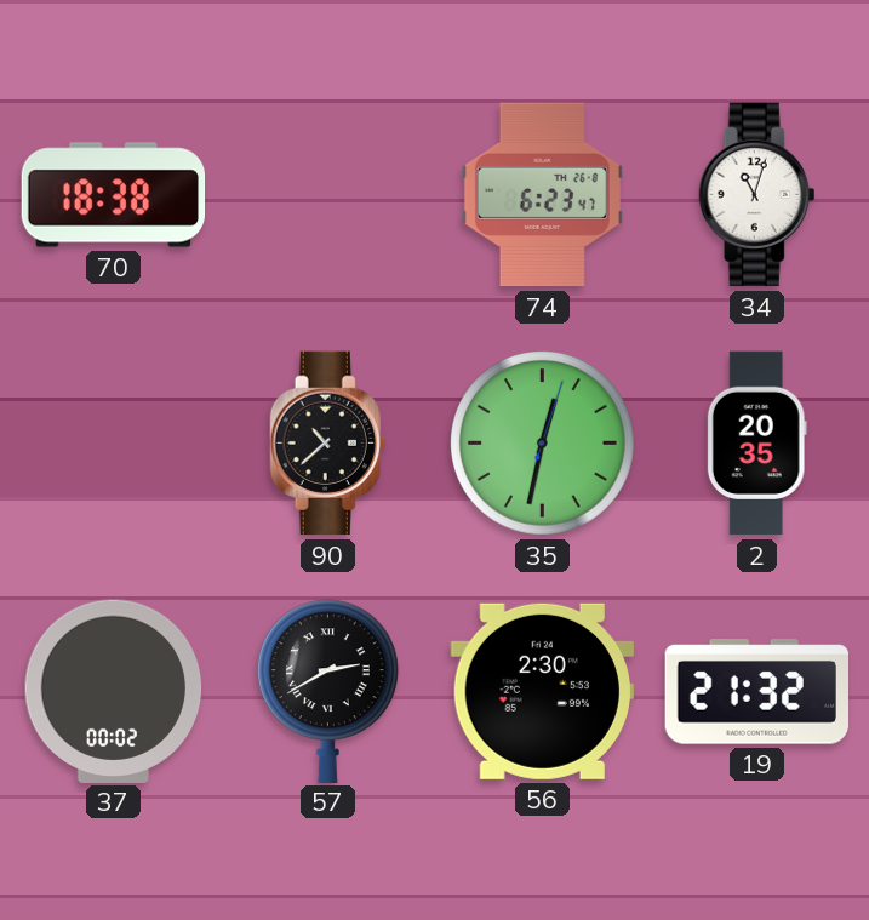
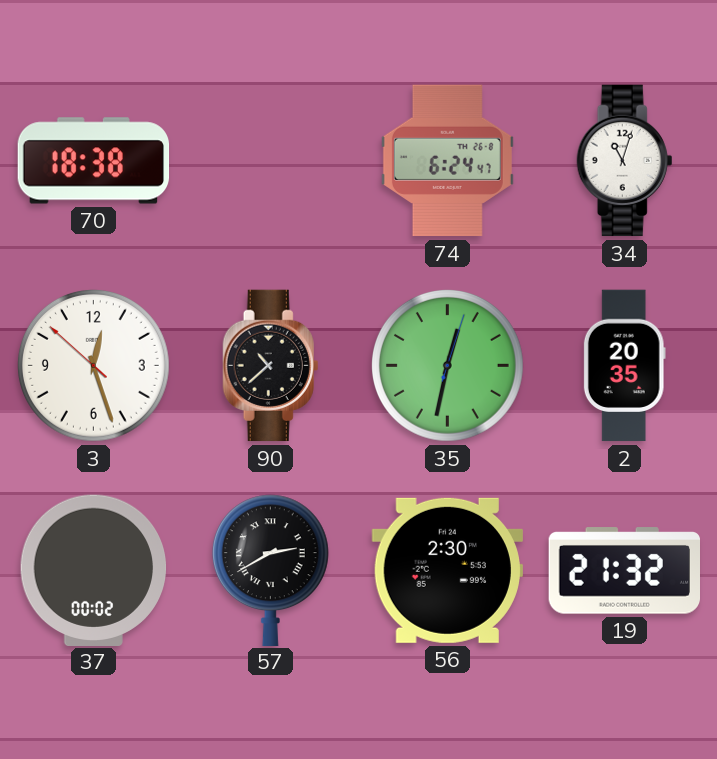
74: 6:23 -> 6:24
3: none -> 12:26
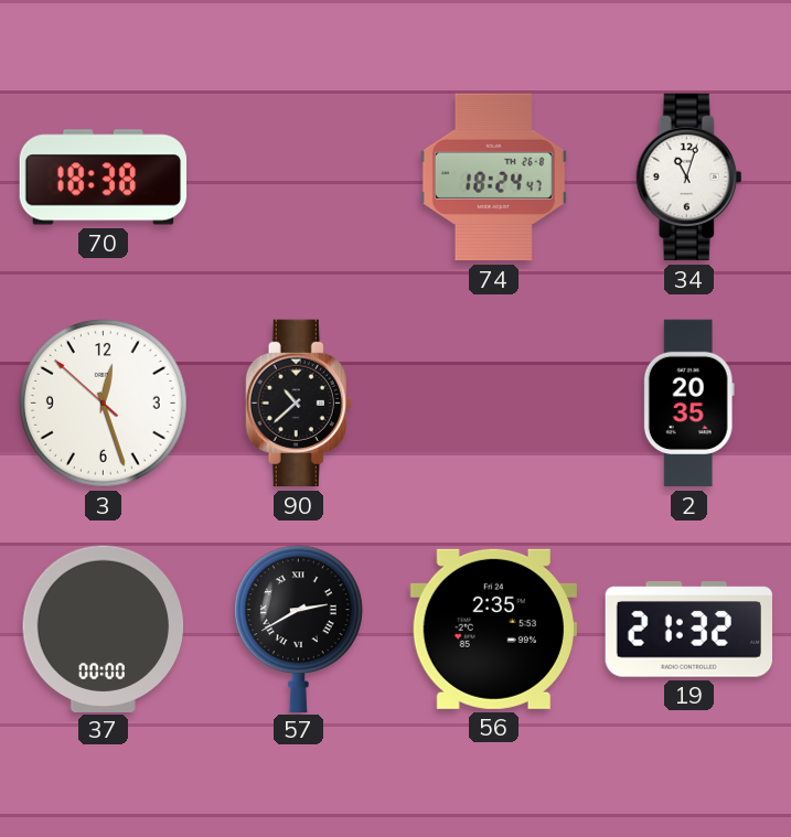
74: 6:24 -> 18:24
35: 12:32 -> none
37: 00:02 -> 00:00
56: 2:30 -> 2:35
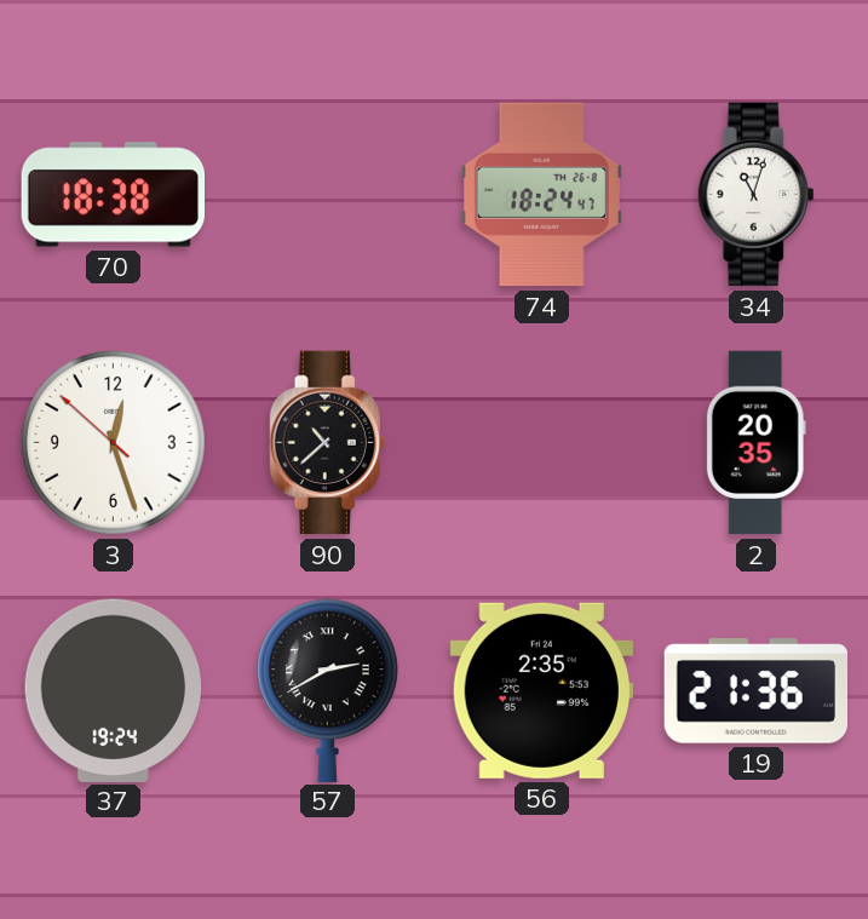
37: 00:00 -> 19:24
19: 21:32 -> 21:36
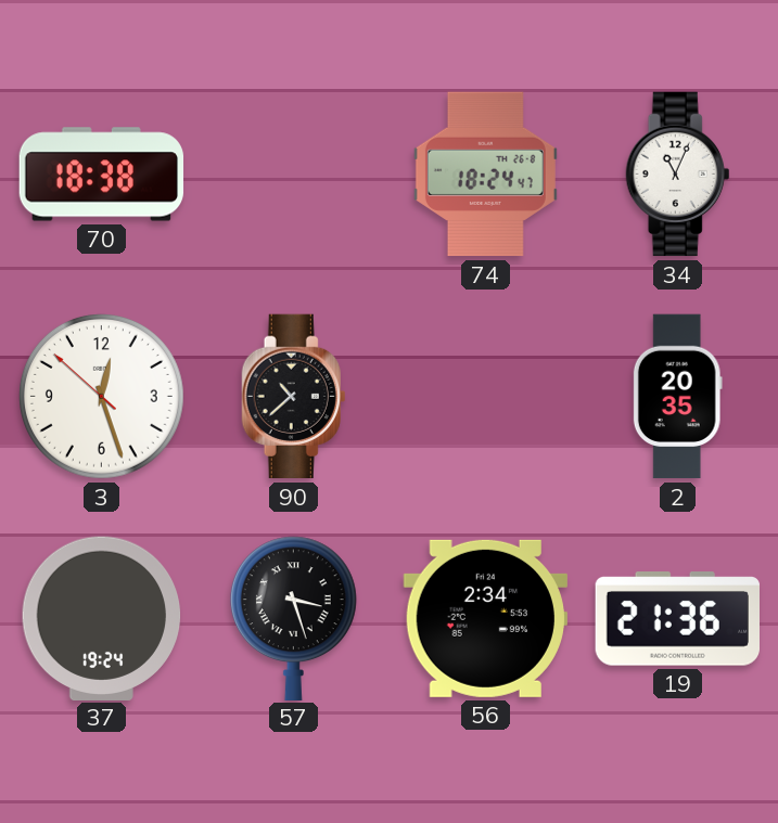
34: 11:03 -> 11:04
57: 2:40 -> 3:27
56: 2:35 -> 2:34
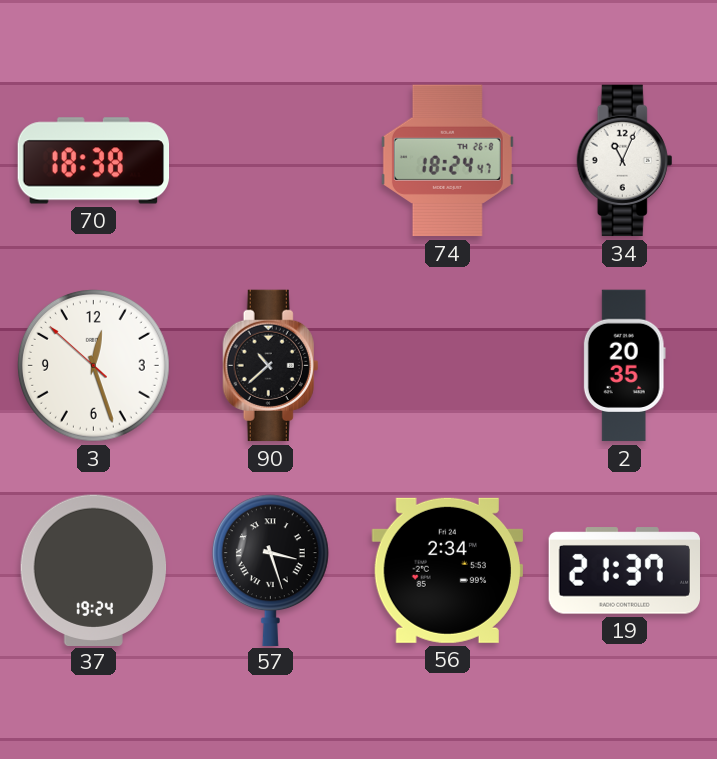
19: 21:36 -> 21:37
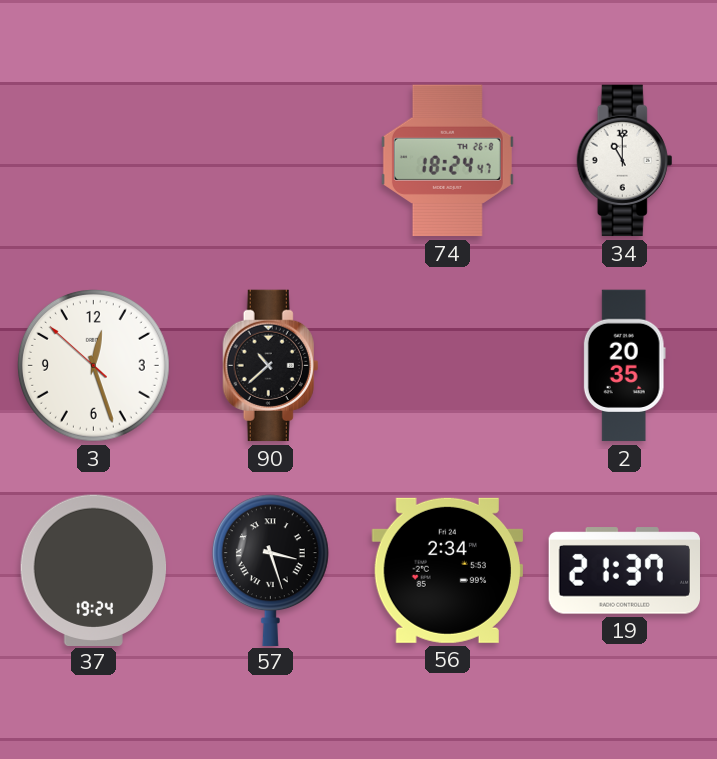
70: 18:38 -> none
34: 11:04 -> 11:00
